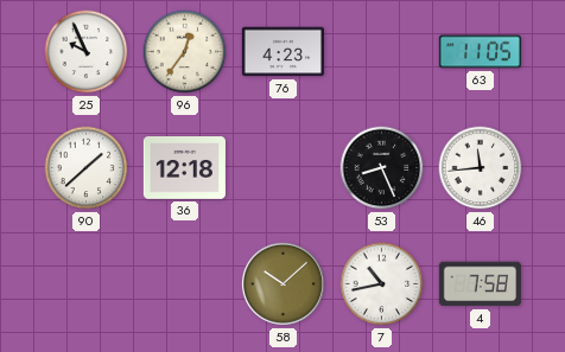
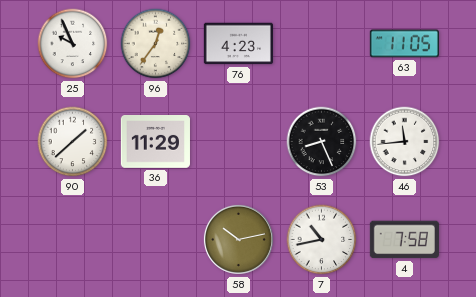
36: 12:18 -> 11:29
58: 10:08 -> 10:13
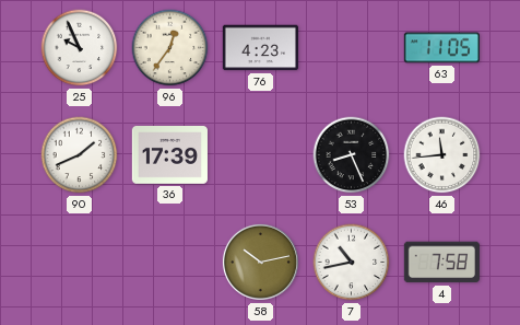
90: 1:38 -> 1:41
36: 11:29 -> 17:39
